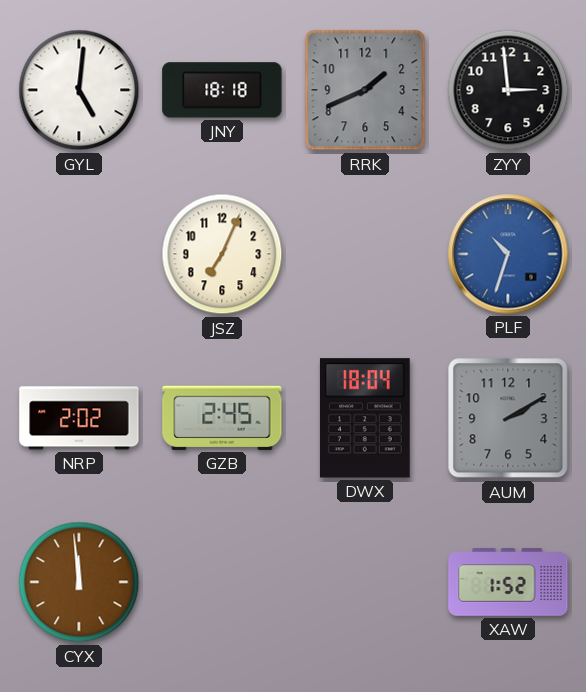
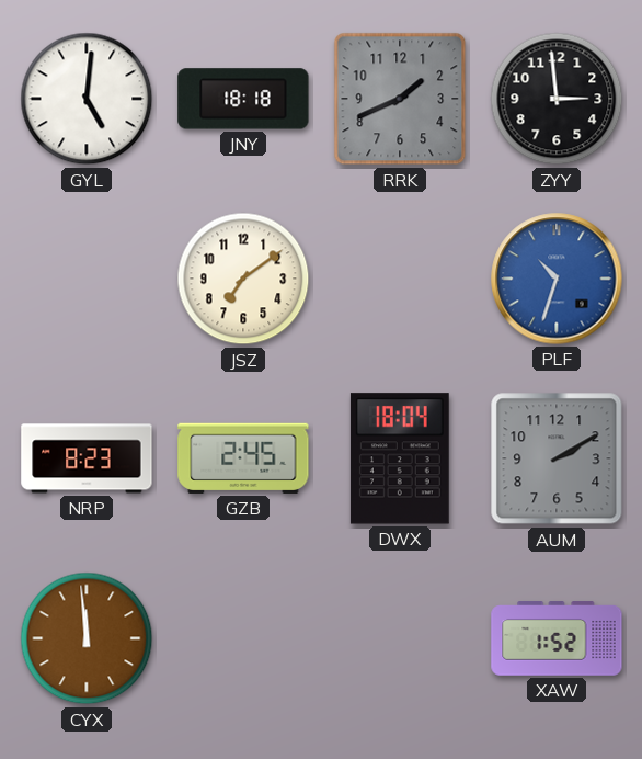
JSZ: 7:04 -> 7:09
NRP: 2:02 -> 8:23
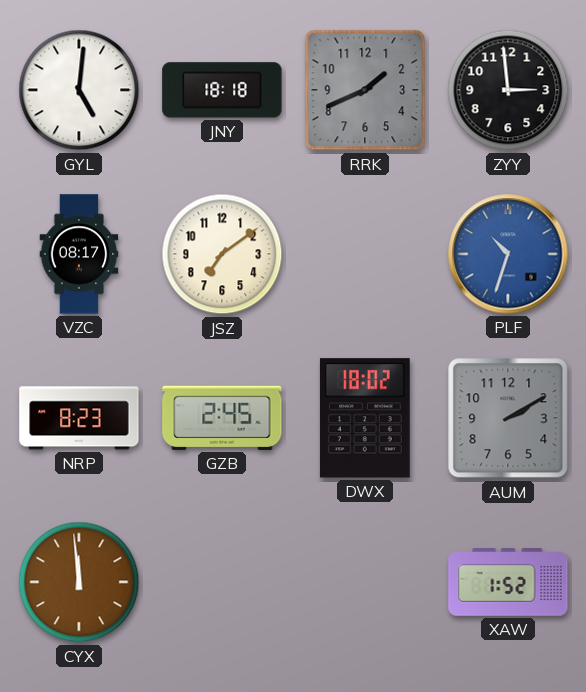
VZC: none -> 08:17
DWX: 18:04 -> 18:02
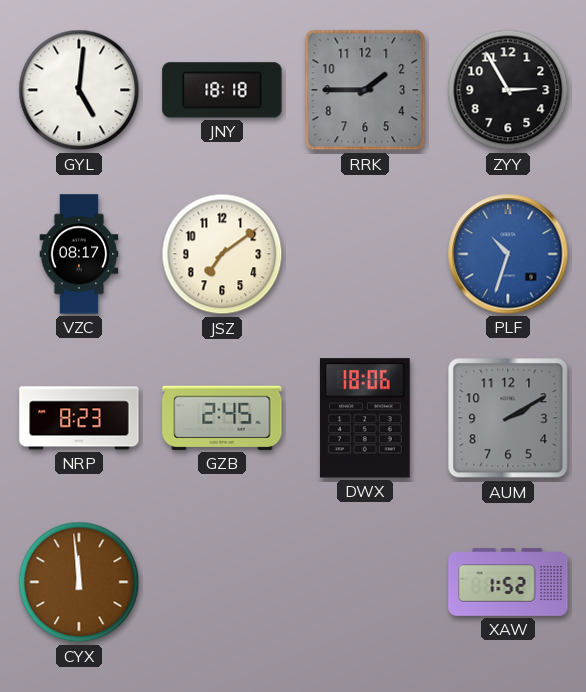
RRK: 1:41 -> 1:45
ZYY: 2:59 -> 2:55
DWX: 18:02 -> 18:06
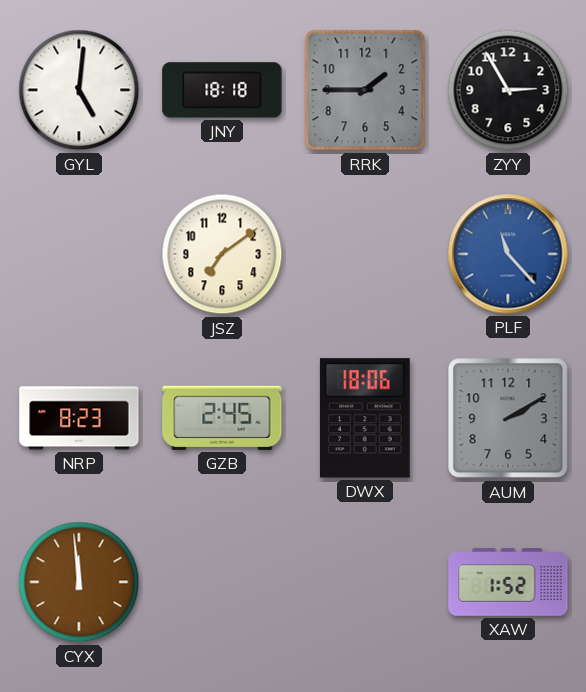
VZC: 08:17 -> none
PLF: 10:33 -> 11:23
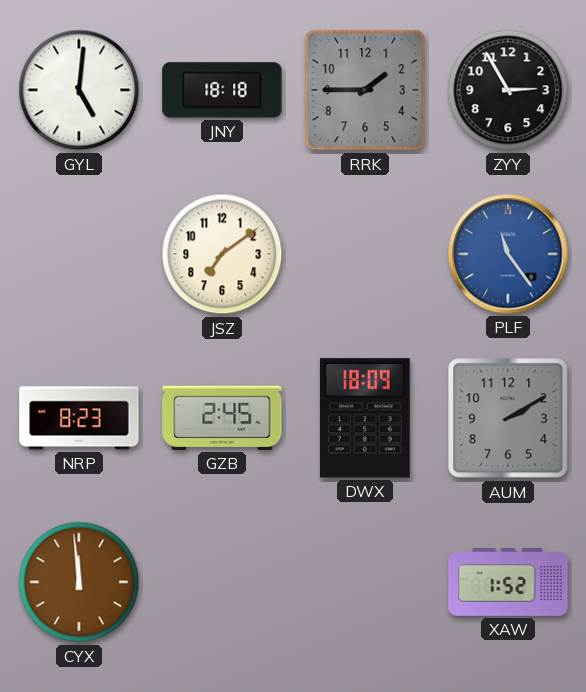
PLF: 11:23 -> 11:24
DWX: 18:06 -> 18:09
